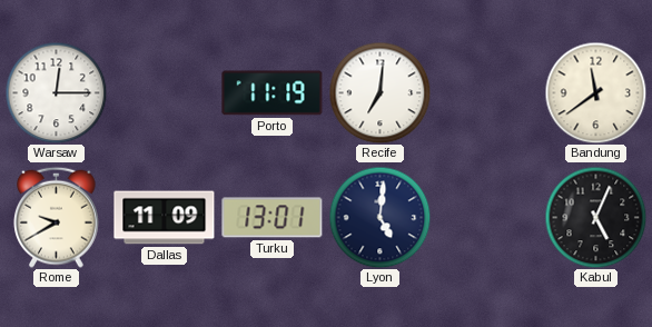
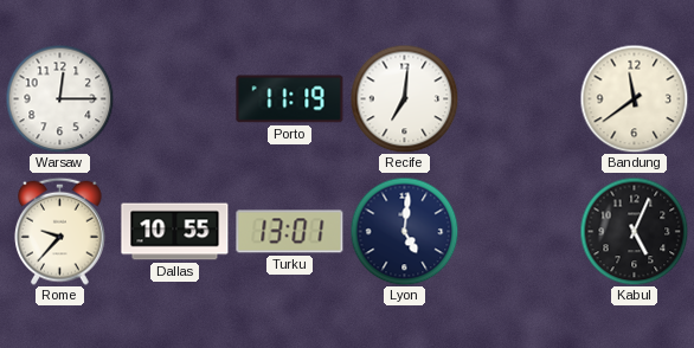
Rome: 9:40 -> 9:37
Dallas: 11:09 -> 10:55
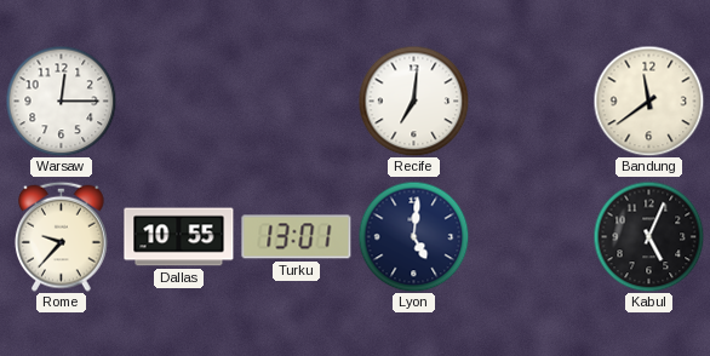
Porto: 11:19 -> none
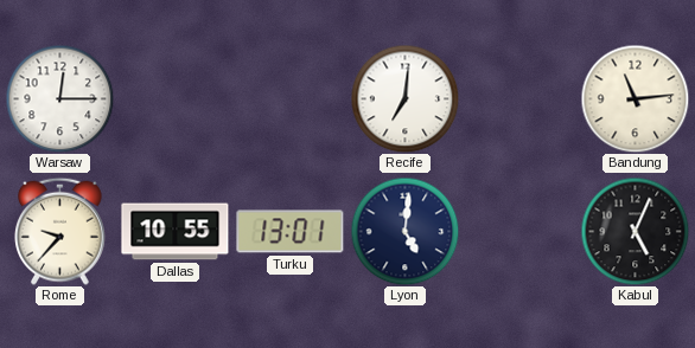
Bandung: 11:39 -> 11:14
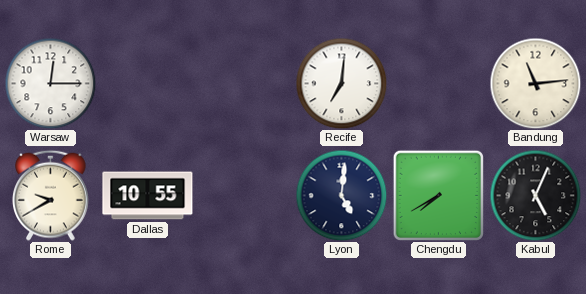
Rome: 9:37 -> 9:40
Turku: 13:01 -> none
Chengdu: none -> 7:40
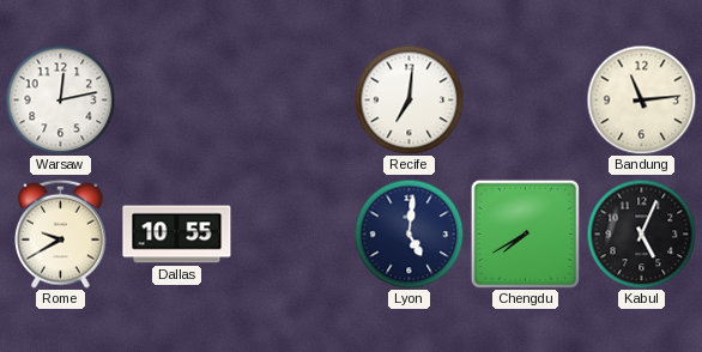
Warsaw: 12:15 -> 12:13
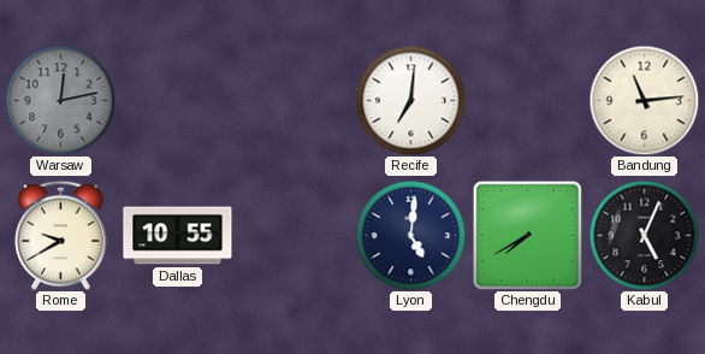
Warsaw dial: white -> grey
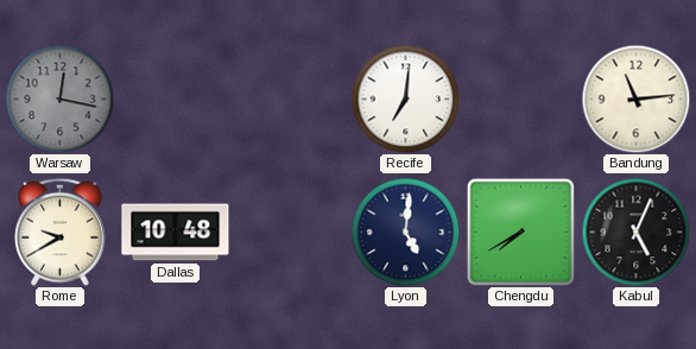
Warsaw: 12:13 -> 12:17
Dallas: 10:55 -> 10:48
